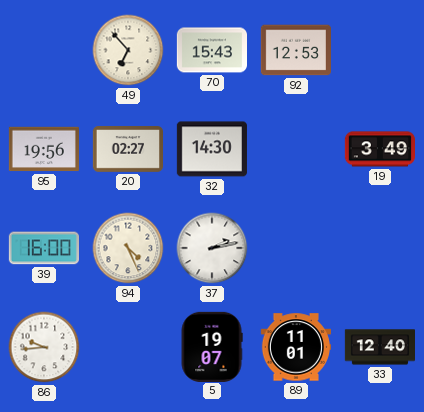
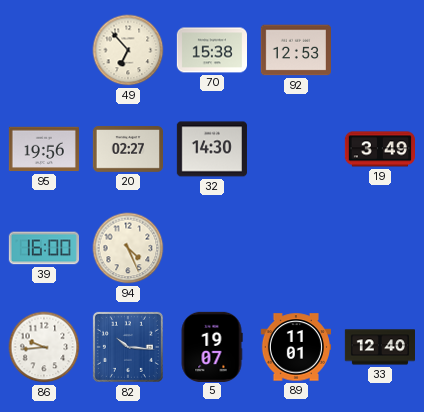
70: 15:43 -> 15:38
37: 2:13 -> none
82: none -> 10:16
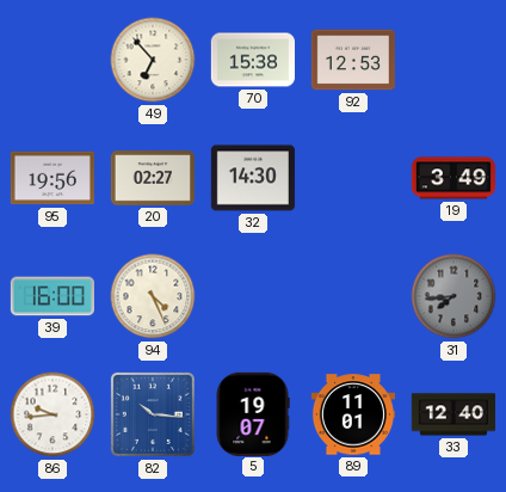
31: none -> 7:44
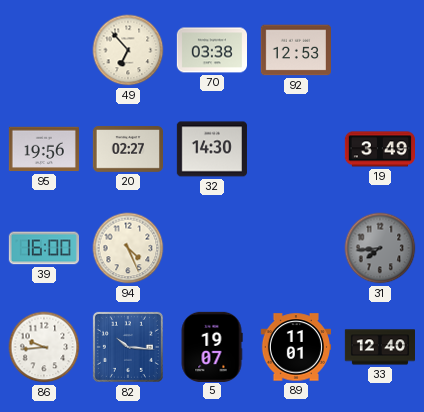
70: 15:38 -> 03:38
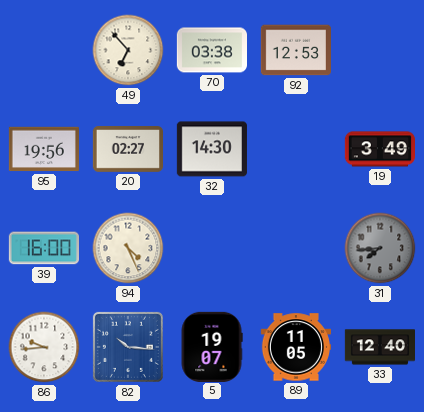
89: 11:01 -> 11:05
